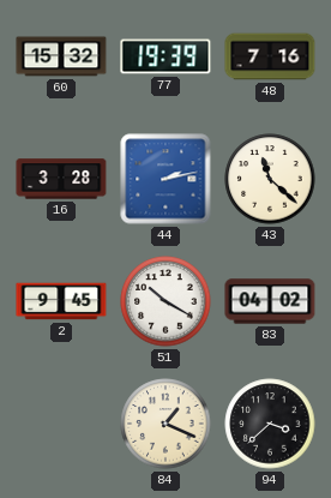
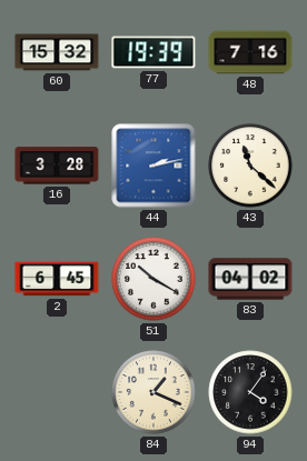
2: 9:45 -> 6:45
94: 3:38 -> 4:06
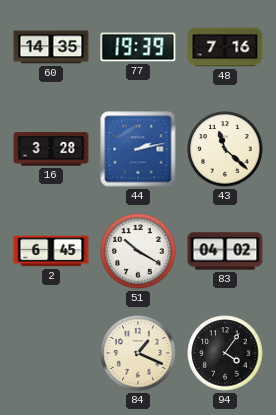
60: 15:32 -> 14:35
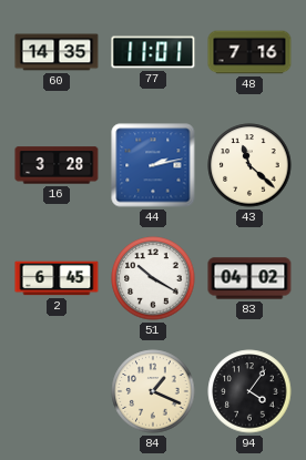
77: 19:39 -> 11:01
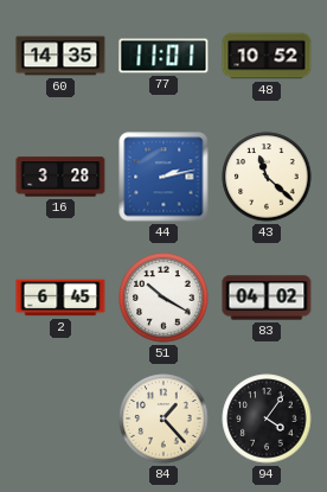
48: 7:16 -> 10:52
84: 1:19 -> 1:23
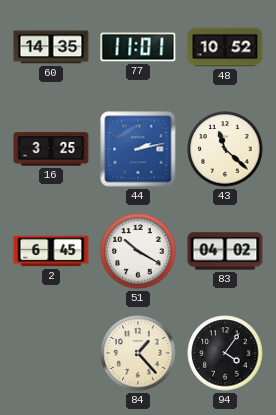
16: 3:28 -> 3:25
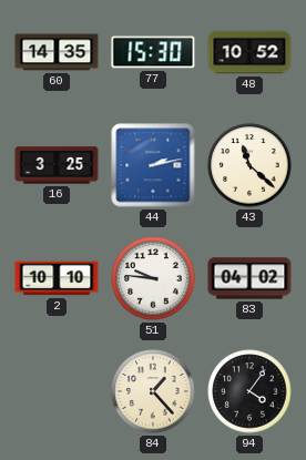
77: 11:01 -> 15:30
2: 6:45 -> 10:10
51: 10:20 -> 9:46
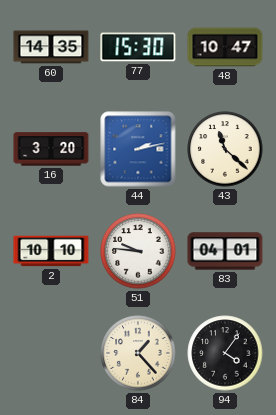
48: 10:52 -> 10:47
16: 3:25 -> 3:20
83: 04:02 -> 04:01
